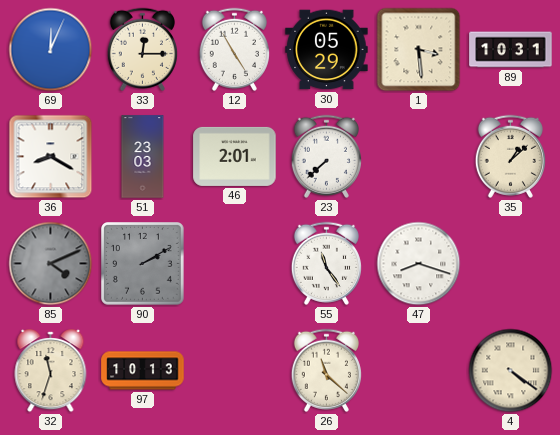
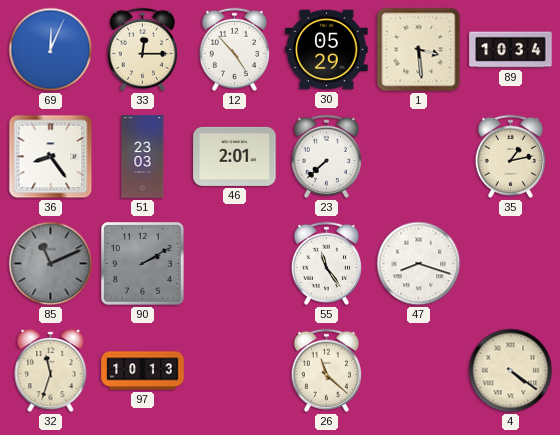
12: 4:55 -> 4:53
89: 10:31 -> 10:34
36: 8:20 -> 8:24
35: 1:08 -> 1:13
85: 4:11 -> 11:11
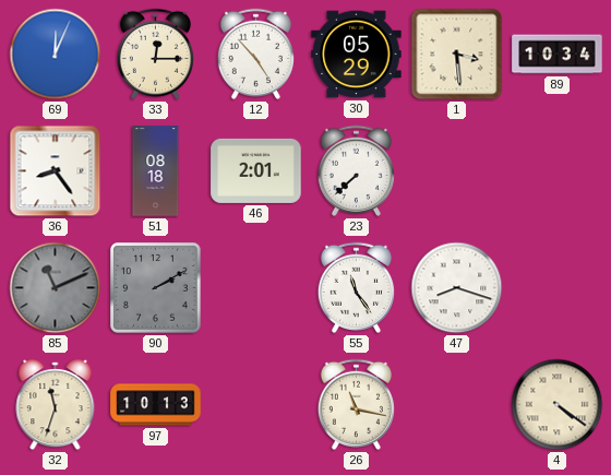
51: 23:03 -> 08:18
35: 1:13 -> none
26: 11:22 -> 11:17
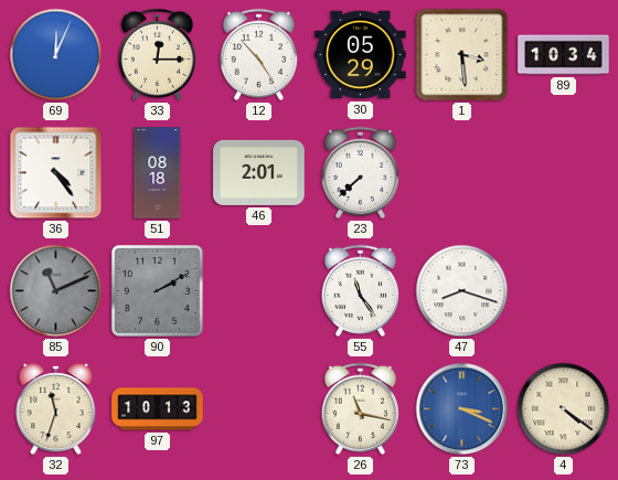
36: 8:24 -> 4:24
73: none -> 3:19
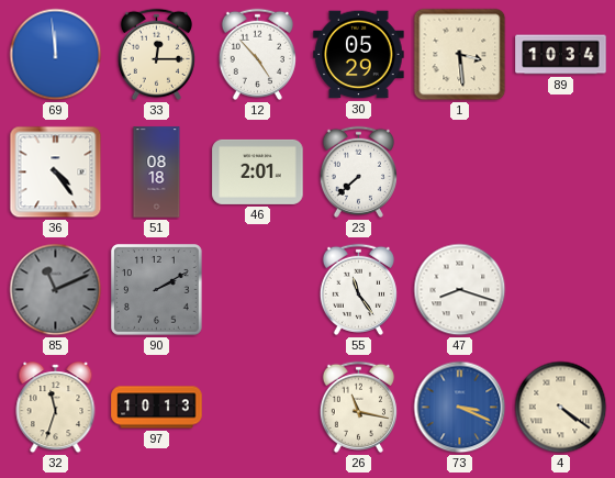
69: 12:04 -> 11:59
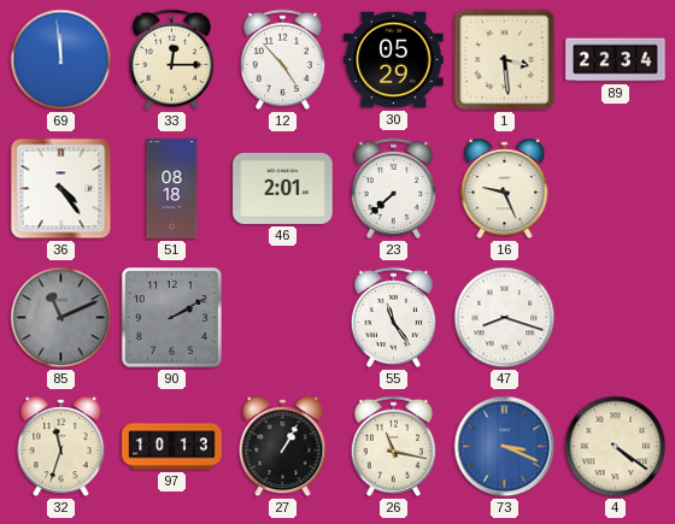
89: 10:34 -> 22:34
16: none -> 9:26
27: none -> 1:05
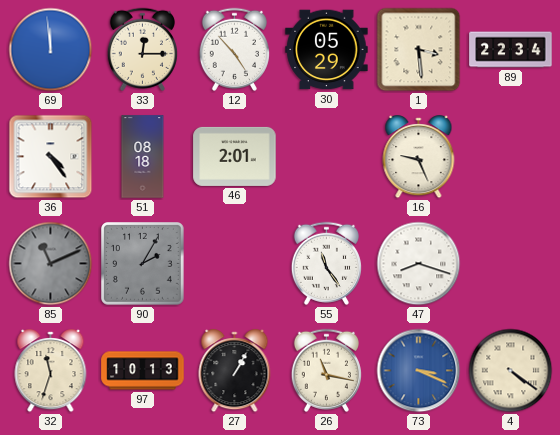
23: 7:38 -> none
90: 2:10 -> 2:05
